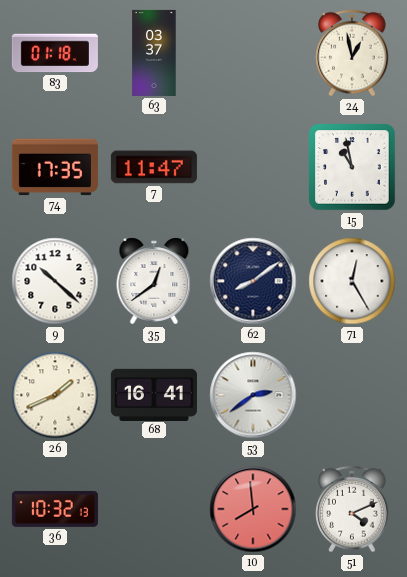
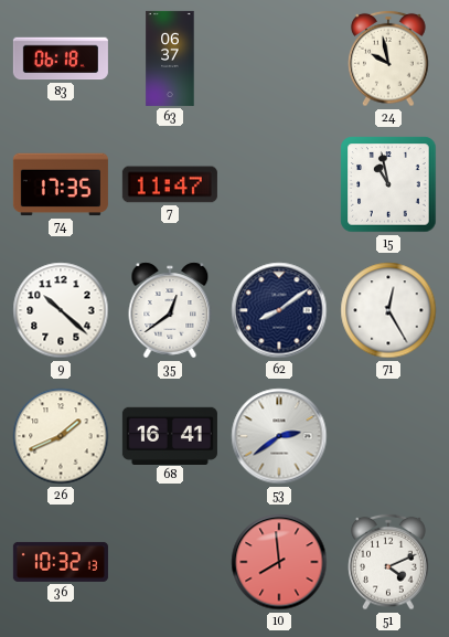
83: 01:18 -> 06:18
63: 03:37 -> 06:37
24: 12:58 -> 9:58
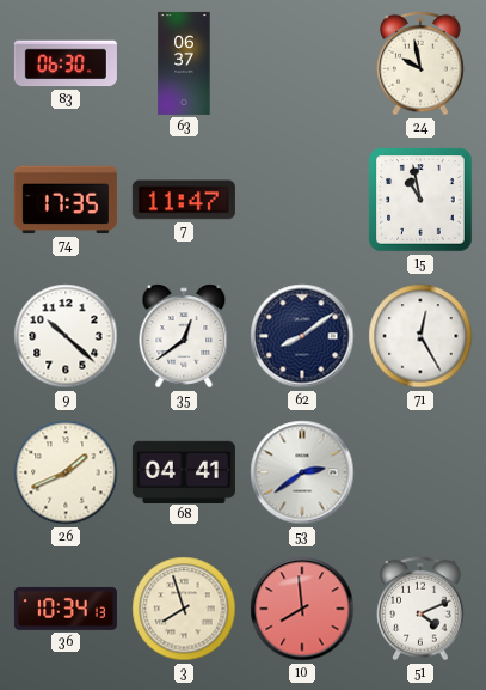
83: 06:18 -> 06:30
68: 16:41 -> 04:41
36: 10:32 -> 10:34
3: none -> 7:57
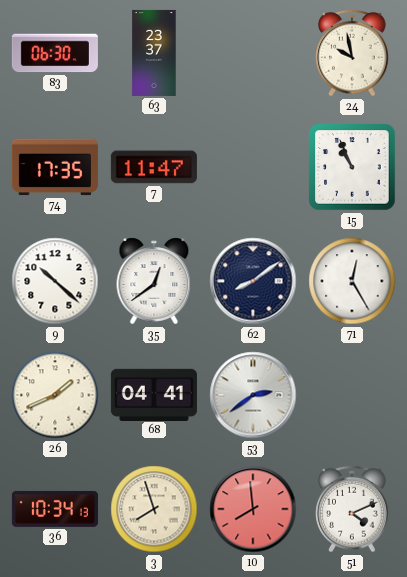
63: 06:37 -> 23:37
15: 10:58 -> 10:56
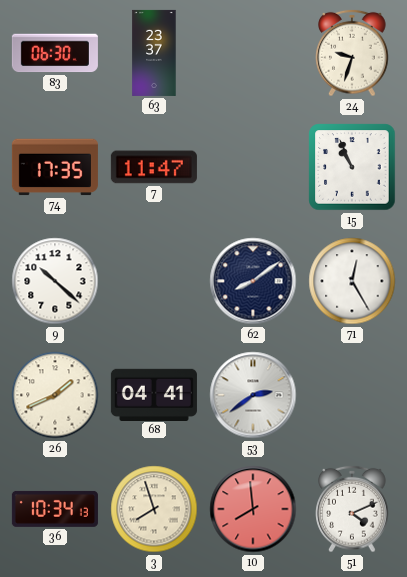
24: 9:58 -> 9:33
35: 12:39 -> none
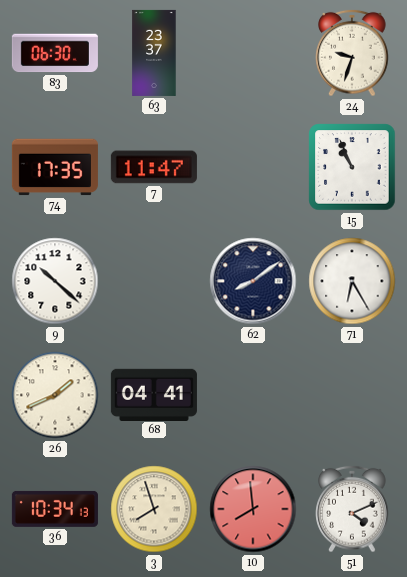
71: 12:25 -> 6:25
53: 2:39 -> none
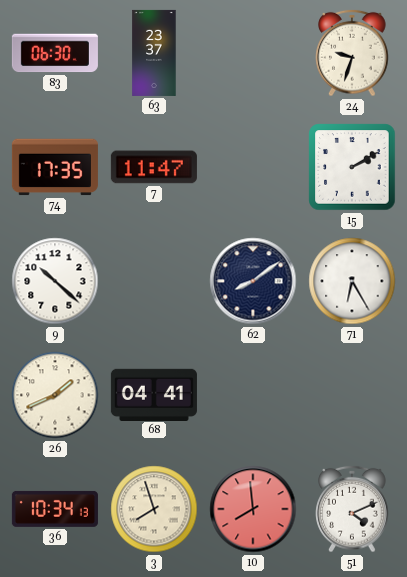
15: 10:56 -> 2:10
